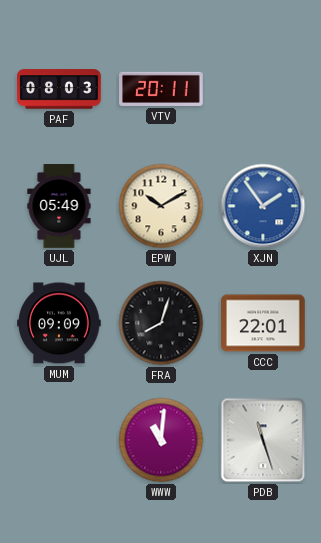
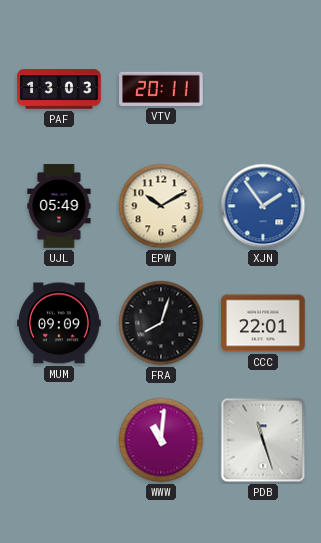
PAF: 08:03 -> 13:03
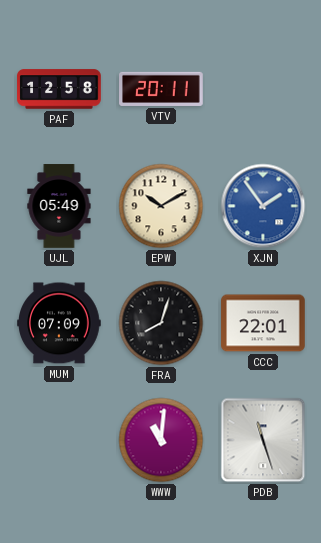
PAF: 13:03 -> 12:58
MUM: 09:09 -> 07:09
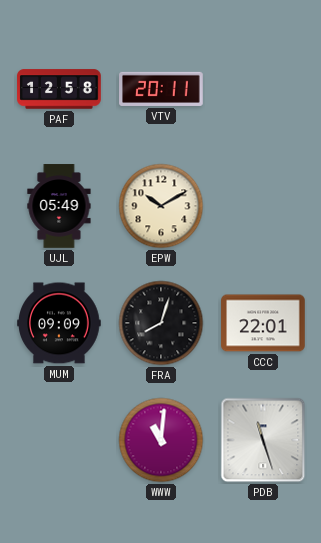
XJN: 1:54 -> none
MUM: 07:09 -> 09:09
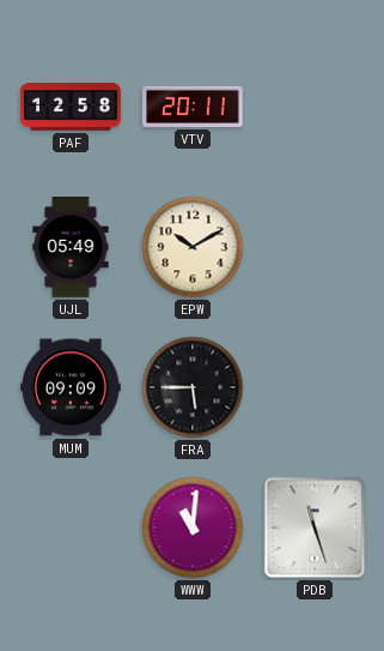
FRA: 8:03 -> 5:45
CCC: 22:01 -> none
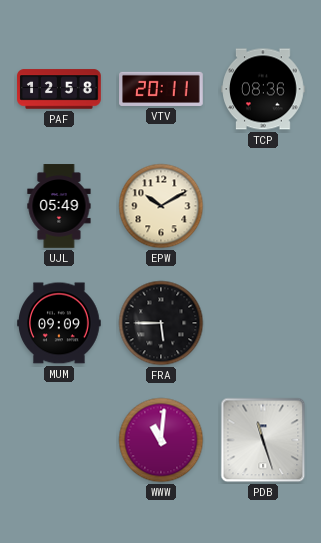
TCP: none -> 08:36
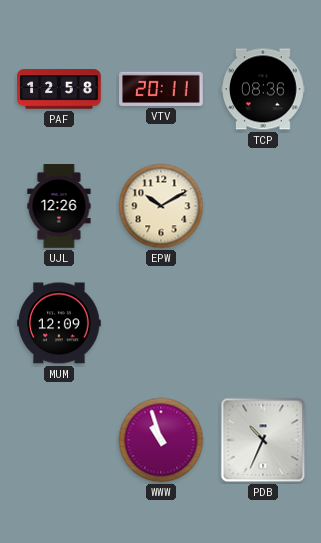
UJL: 05:49 -> 12:26
MUM: 09:09 -> 12:09
FRA: 5:45 -> none
WWW: 11:01 -> 10:57
PDB: 11:27 -> 10:34
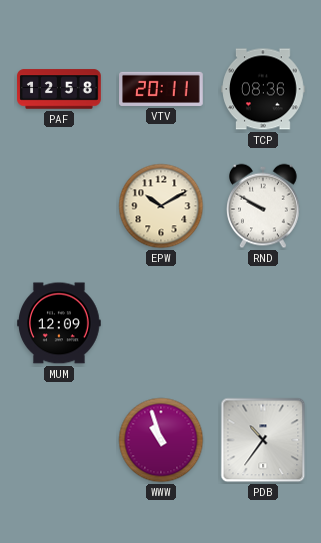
UJL: 12:26 -> none
RND: none -> 9:50
PDB: 10:34 -> 10:36
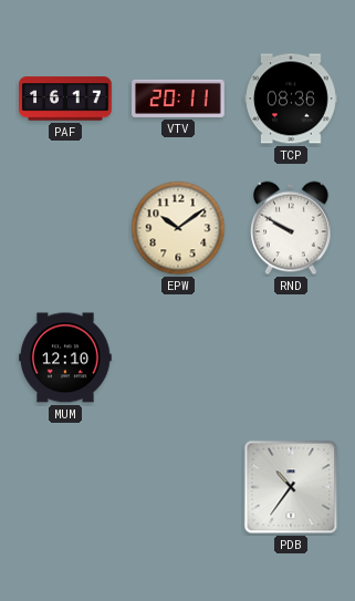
PAF: 12:58 -> 16:17
EPW: 10:10 -> 10:09
MUM: 12:09 -> 12:10
WWW: 10:57 -> none
